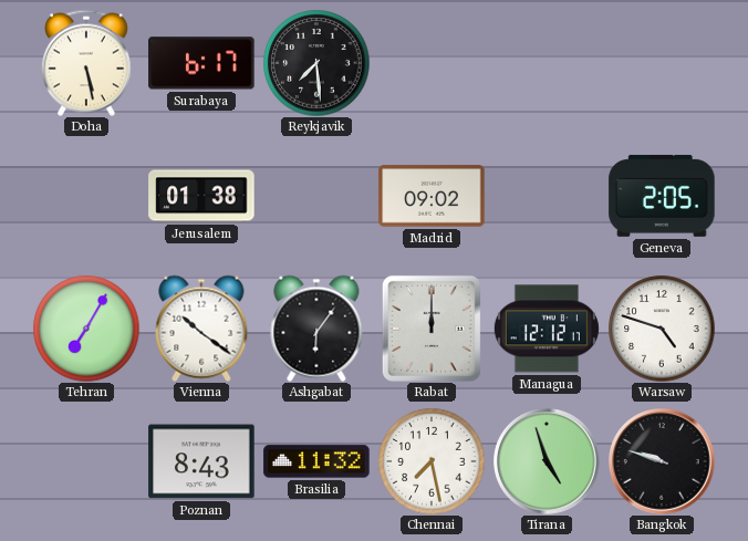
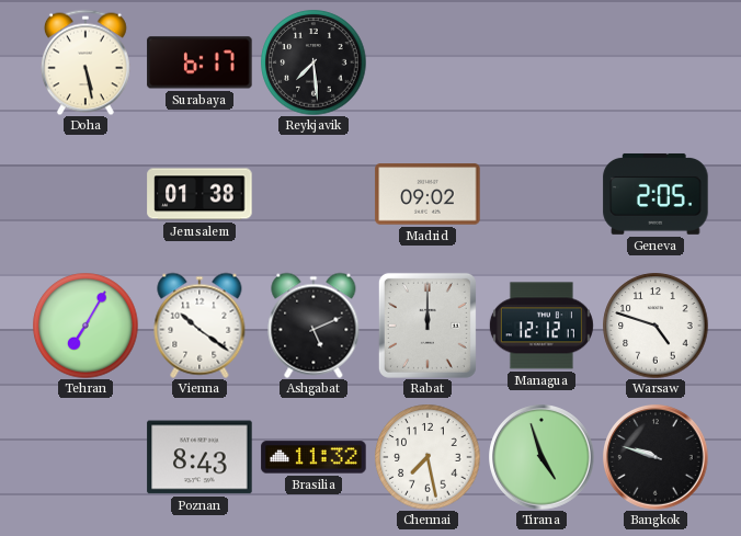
Ashgabat: 6:06 -> 5:11
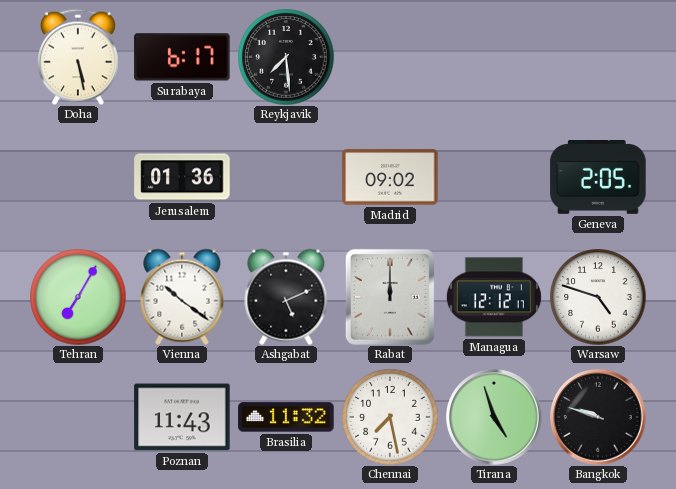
Jerusalem: 01:38 -> 01:36
Poznan: 8:43 -> 11:43
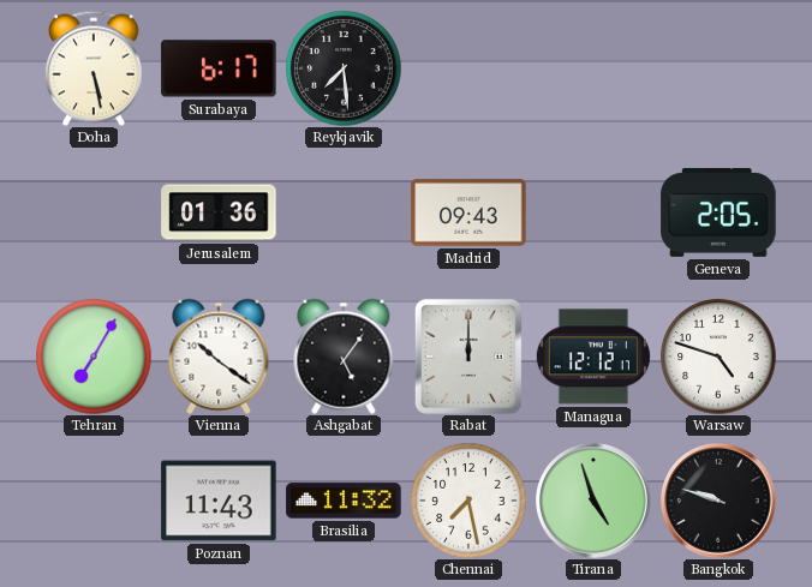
Madrid: 09:02 -> 09:43
Ashgabat: 5:11 -> 5:06
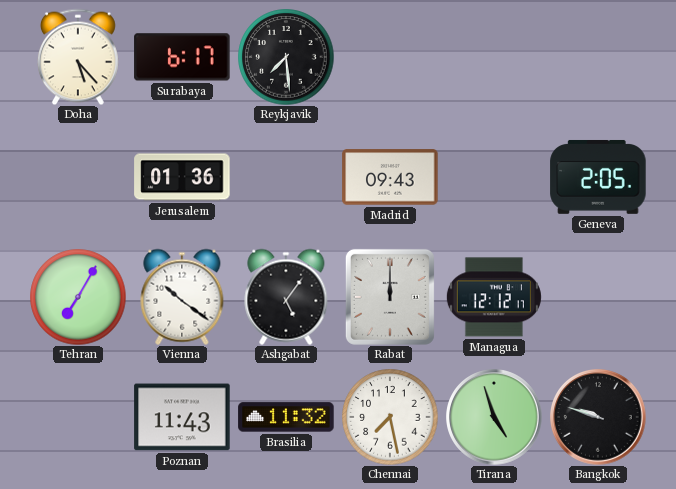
Doha: 5:28 -> 5:23
Warsaw: 4:48 -> none
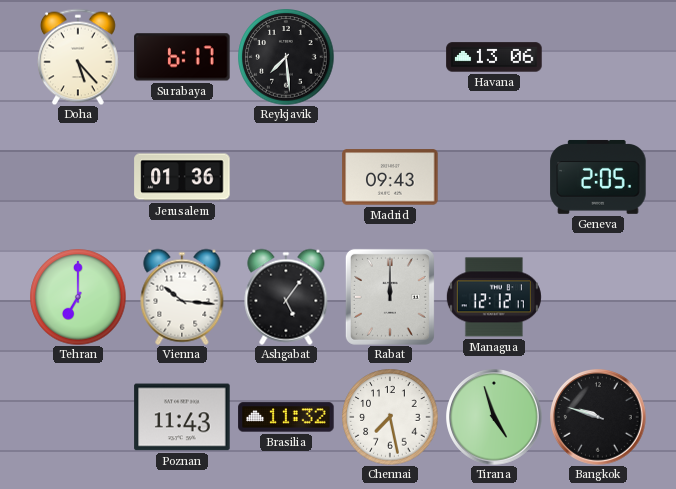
Havana: none -> 13:06
Tehran: 7:05 -> 7:00
Vienna: 10:21 -> 10:16
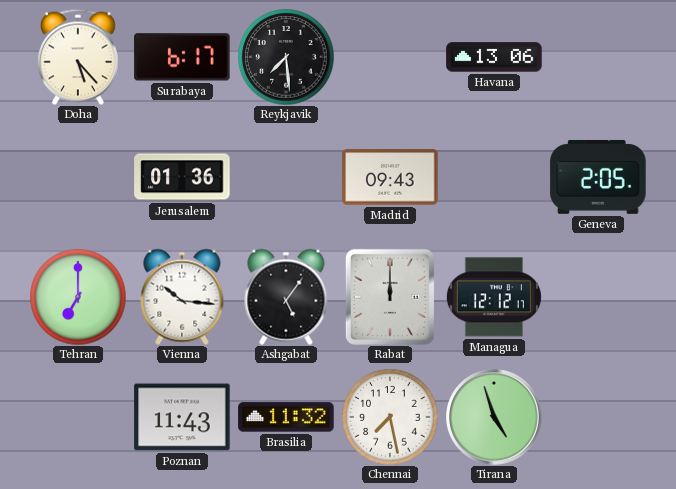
Bangkok: 9:48 -> none
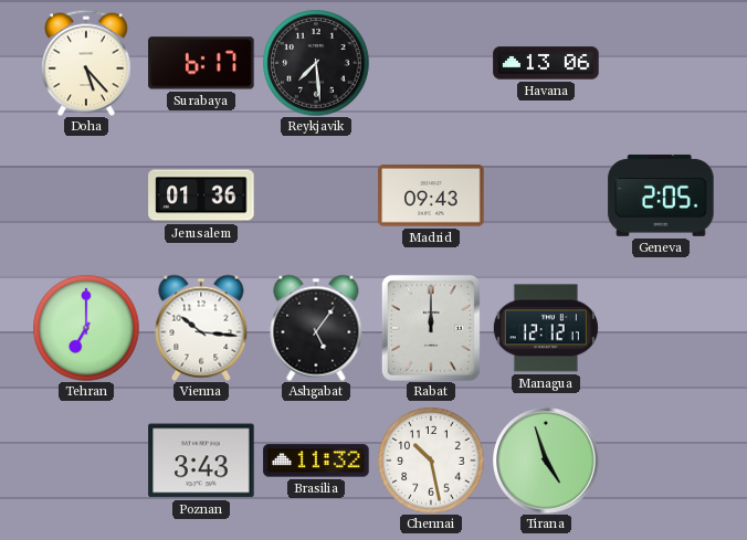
Poznan: 11:43 -> 3:43
Chennai: 7:28 -> 10:28
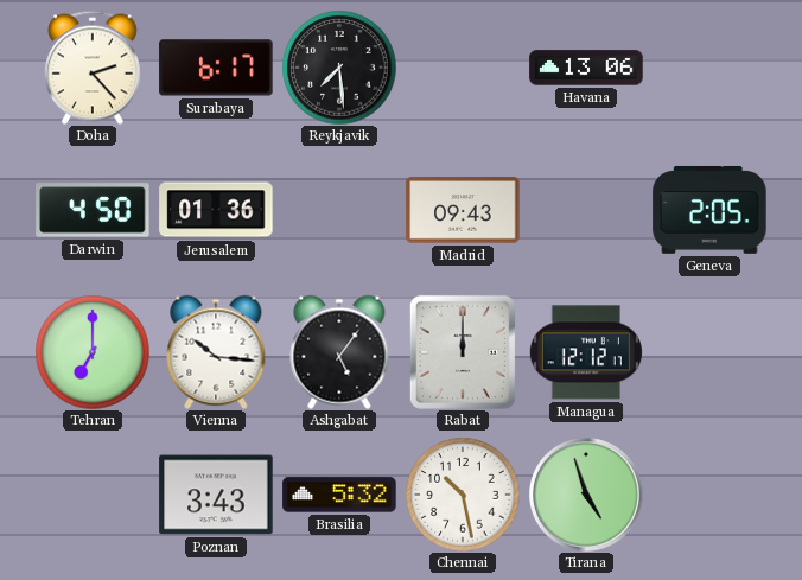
Doha: 5:23 -> 2:23
Darwin: none -> 4:50
Brasilia: 11:32 -> 5:32
